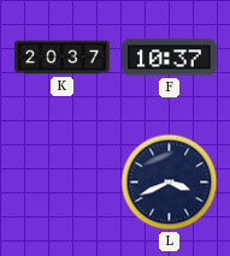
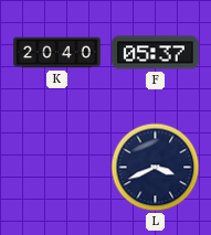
K: 20:37 -> 20:40
F: 10:37 -> 05:37
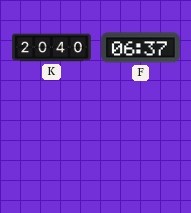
F: 05:37 -> 06:37
L: 3:41 -> none
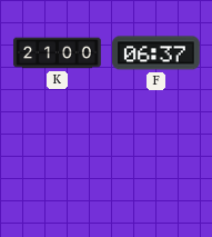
K: 20:40 -> 21:00
